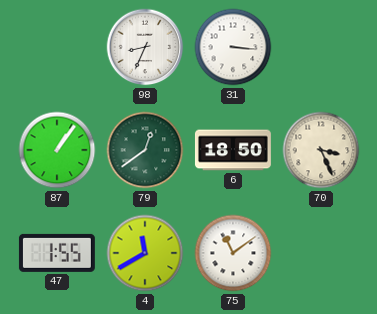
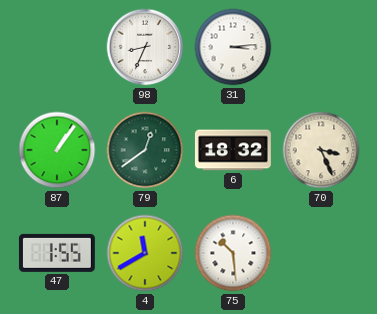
31: 3:16 -> 3:14
6: 18:50 -> 18:32
75: 11:09 -> 10:29
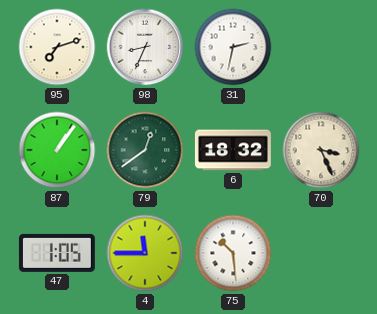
95: none -> 7:12
31: 3:14 -> 2:32
47: 1:55 -> 1:05
4: 11:40 -> 11:45
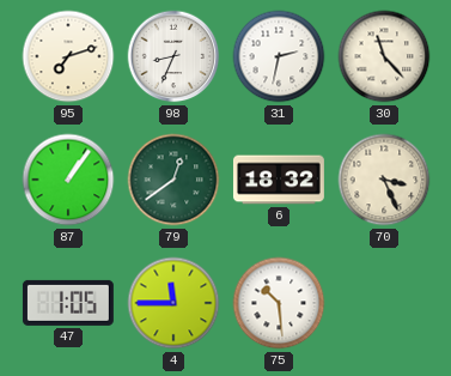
30: none -> 11:23
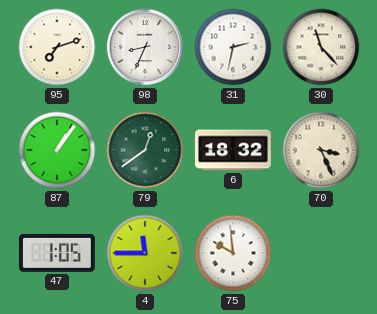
75: 10:29 -> 9:59
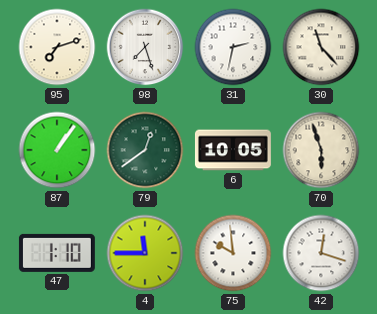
98: 8:34 -> 7:27
6: 18:32 -> 10:05
70: 3:26 -> 5:57
47: 1:05 -> 1:10
42: none -> 12:18
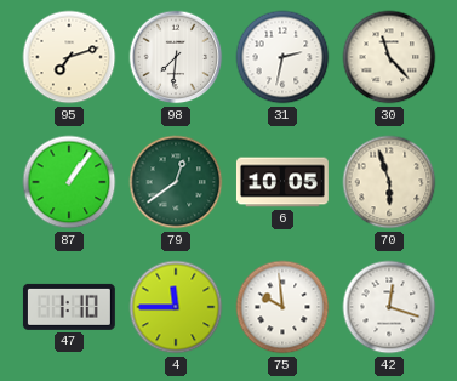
98: 7:27 -> 7:31
